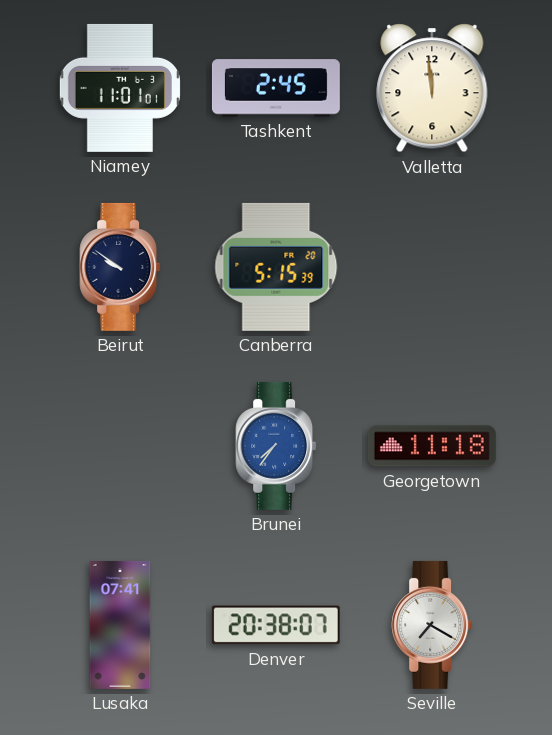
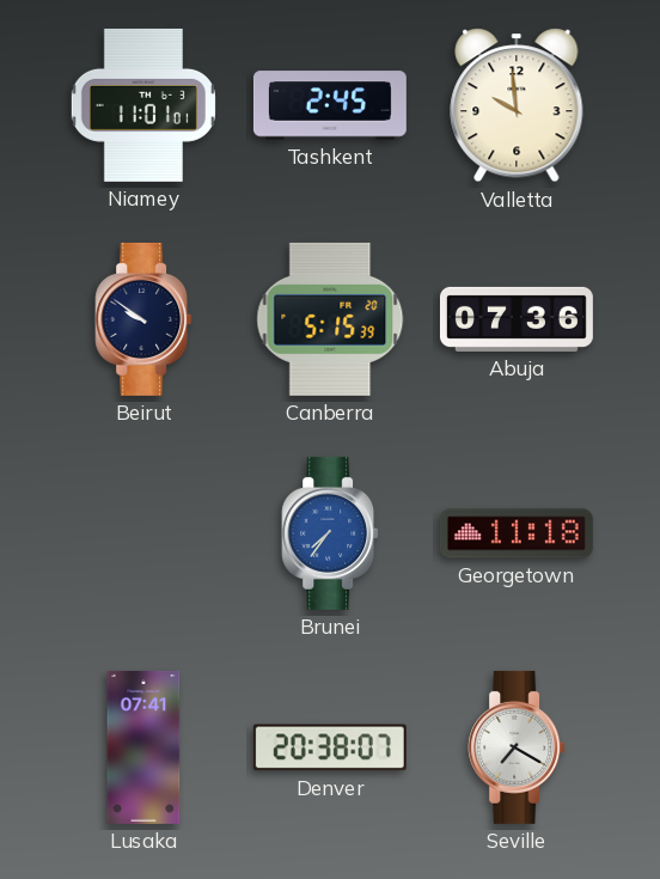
Valletta: 11:59 -> 9:59
Abuja: none -> 07:36
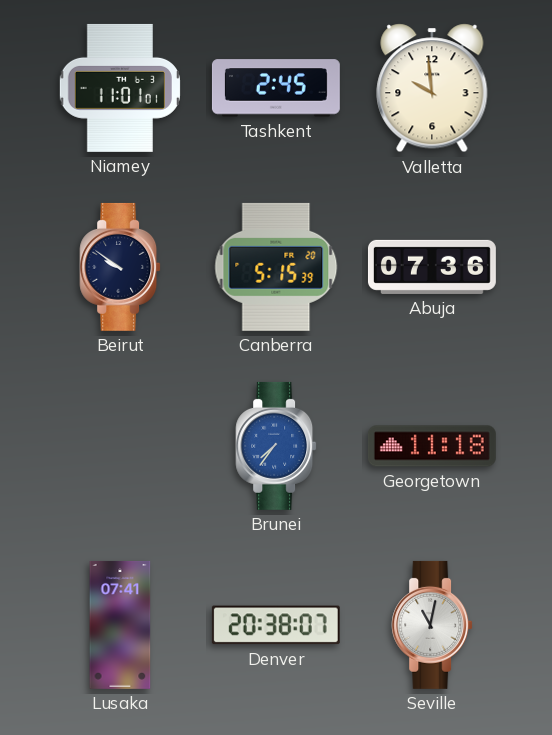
Seville: 7:20 -> 11:02
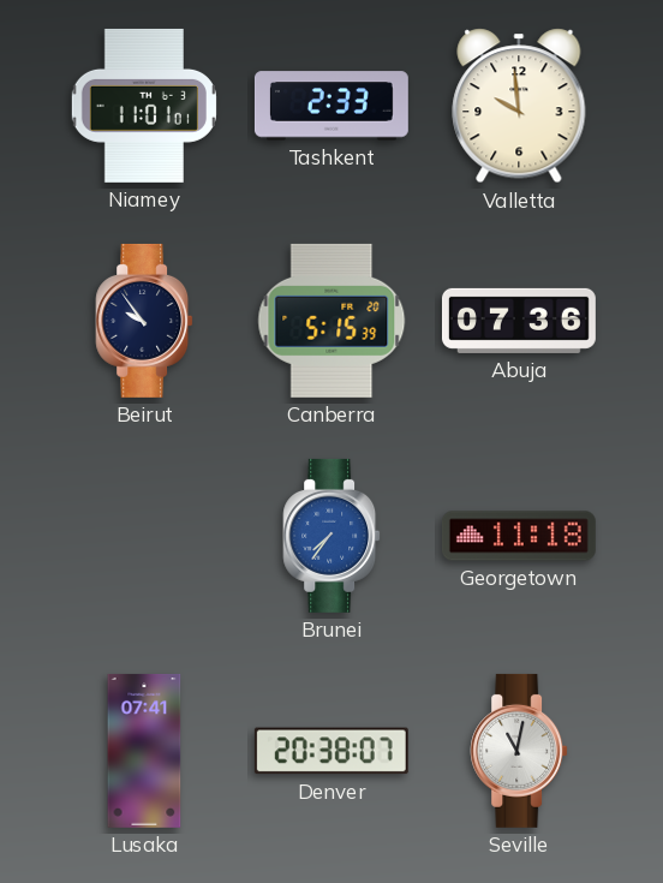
Tashkent: 2:45 -> 2:33
Beirut: 9:51 -> 9:54
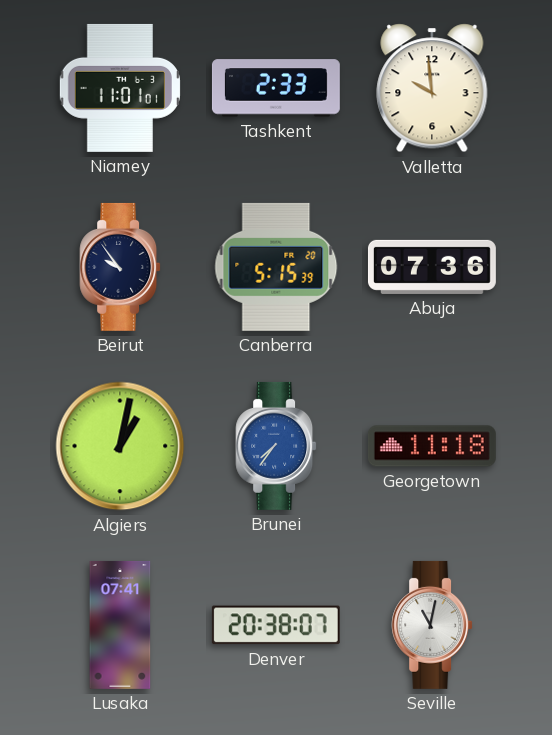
Algiers: none -> 1:02
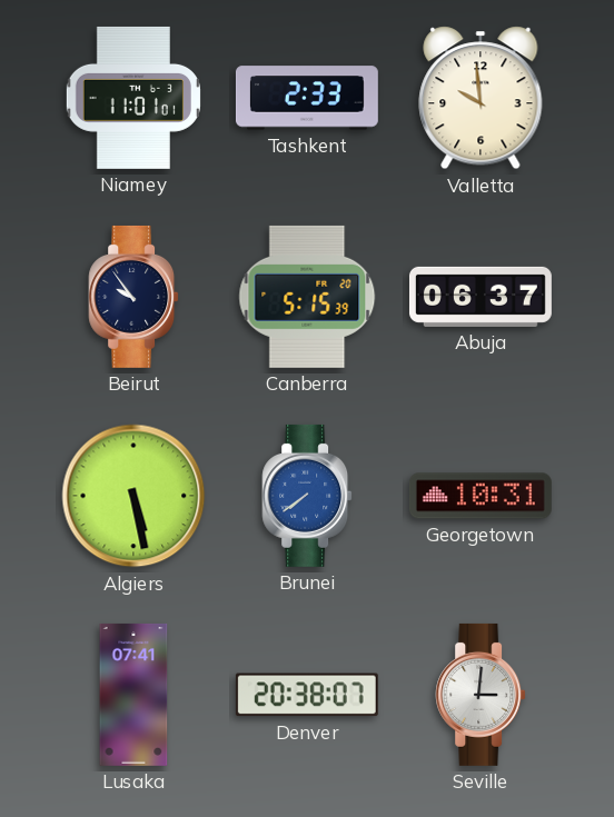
Abuja: 07:36 -> 06:37
Algiers: 1:02 -> 5:28
Brunei: 7:36 -> 7:39
Georgetown: 11:18 -> 10:31
Seville: 11:02 -> 3:01
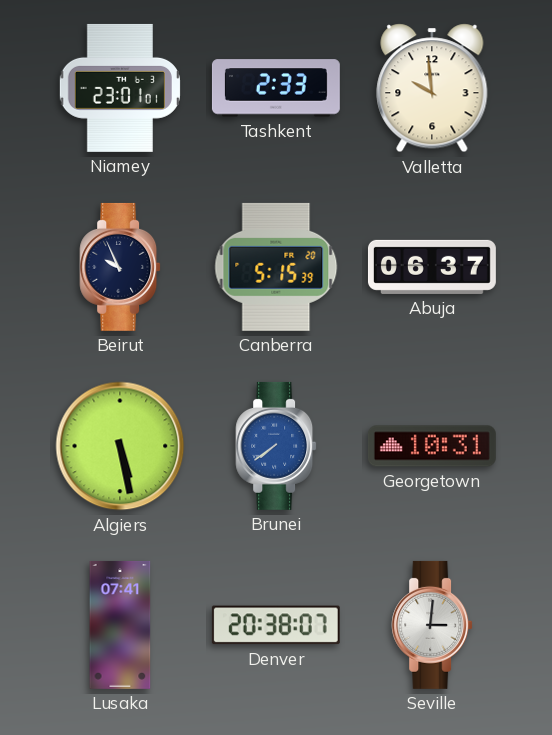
Niamey: 11:01 -> 23:01
Beirut: 9:54 -> 9:56
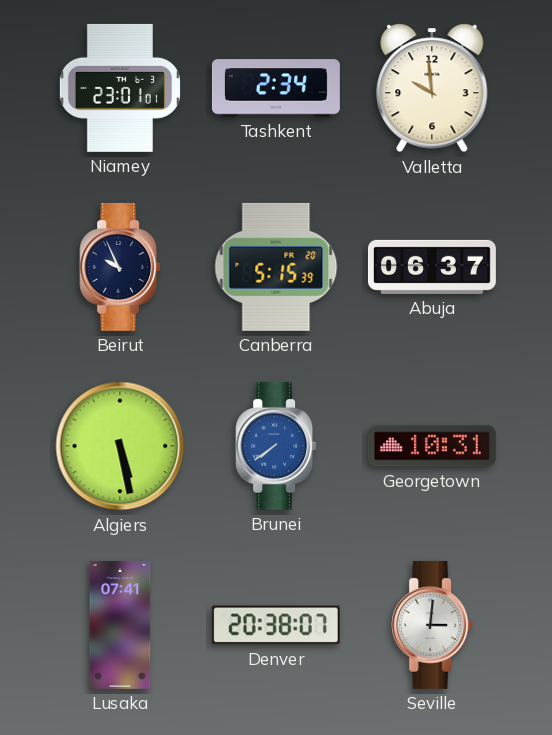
Tashkent: 2:33 -> 2:34
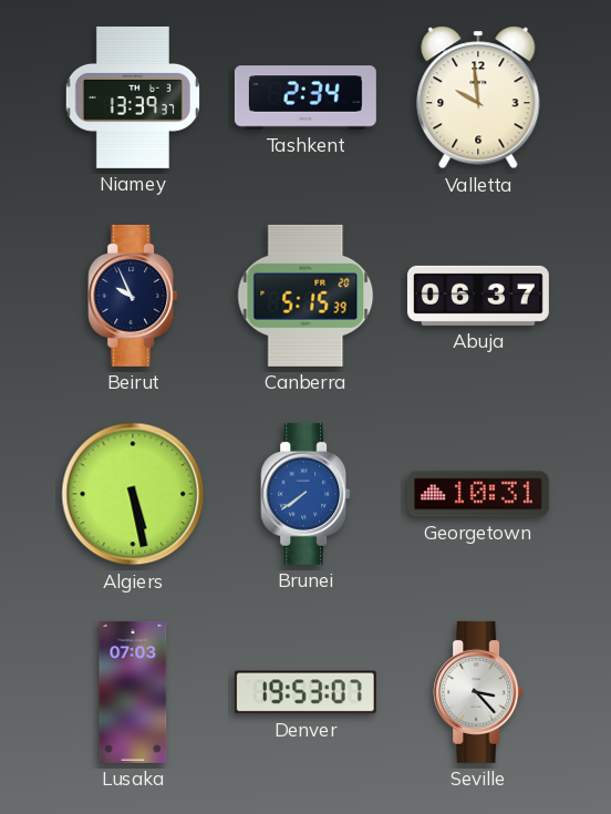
Niamey: 23:01 -> 13:39
Lusaka: 07:41 -> 07:03
Denver: 20:38 -> 19:53
Seville: 3:01 -> 3:23
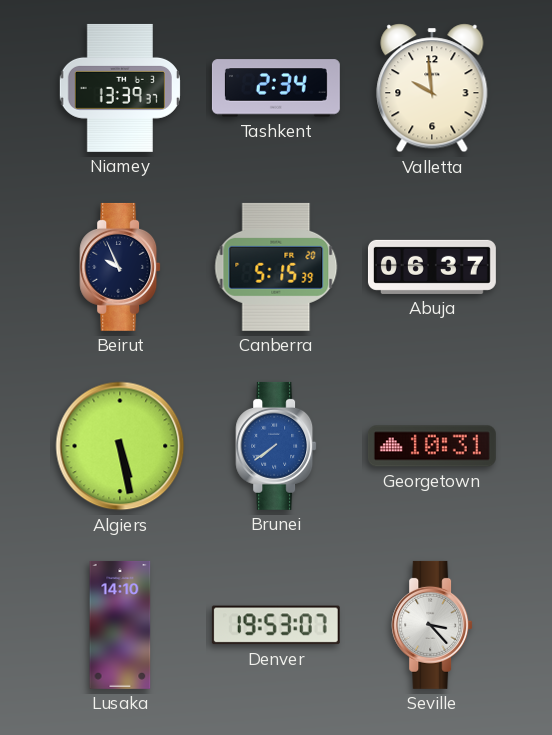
Lusaka: 07:03 -> 14:10
